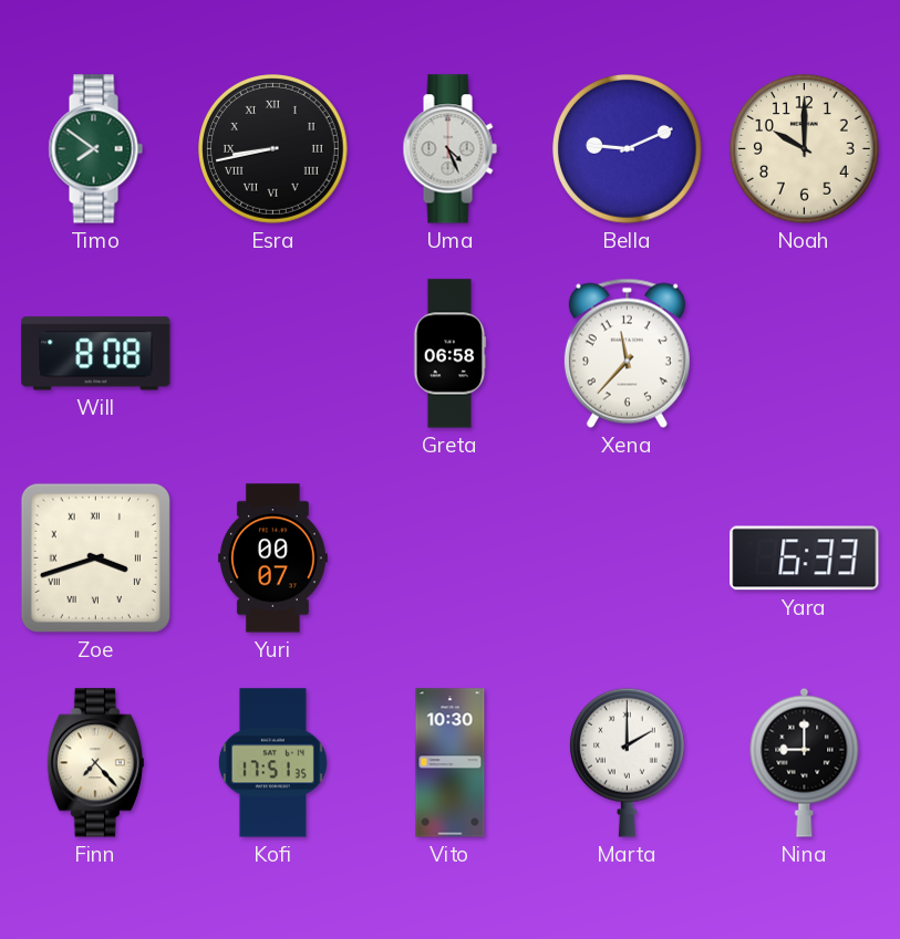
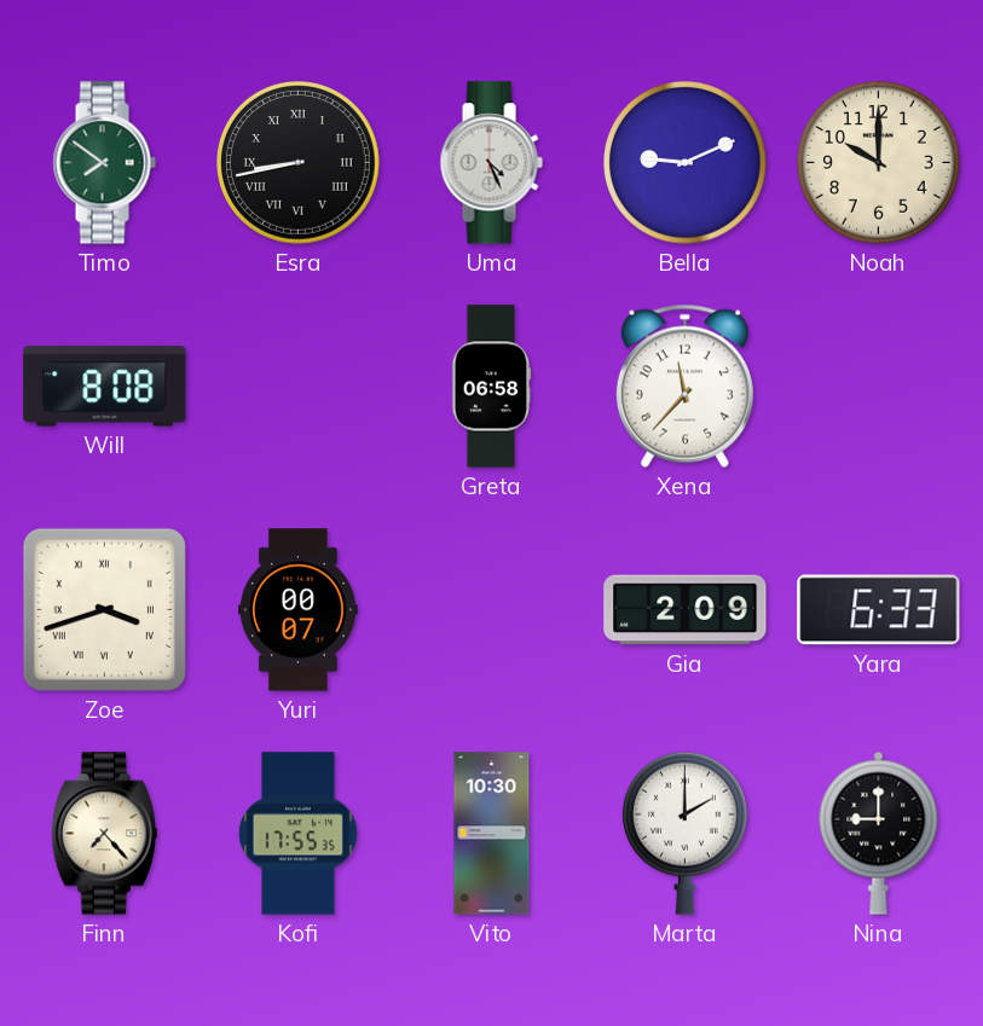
Gia: none -> 2:09
Kofi: 17:51 -> 17:55
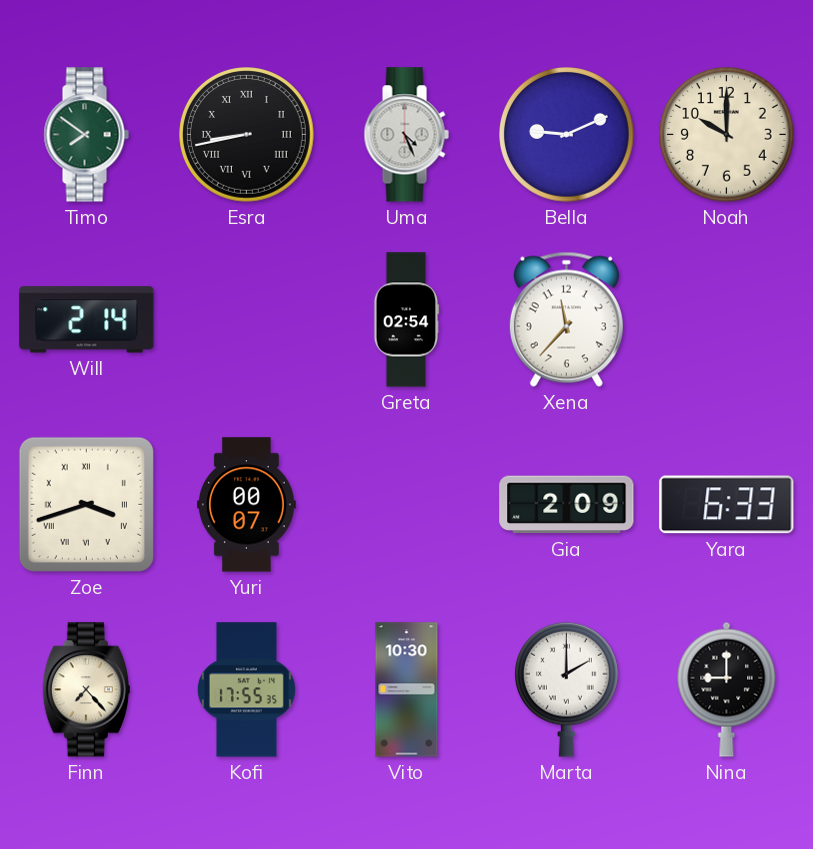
Will: 8:08 -> 2:14
Greta: 06:58 -> 02:54
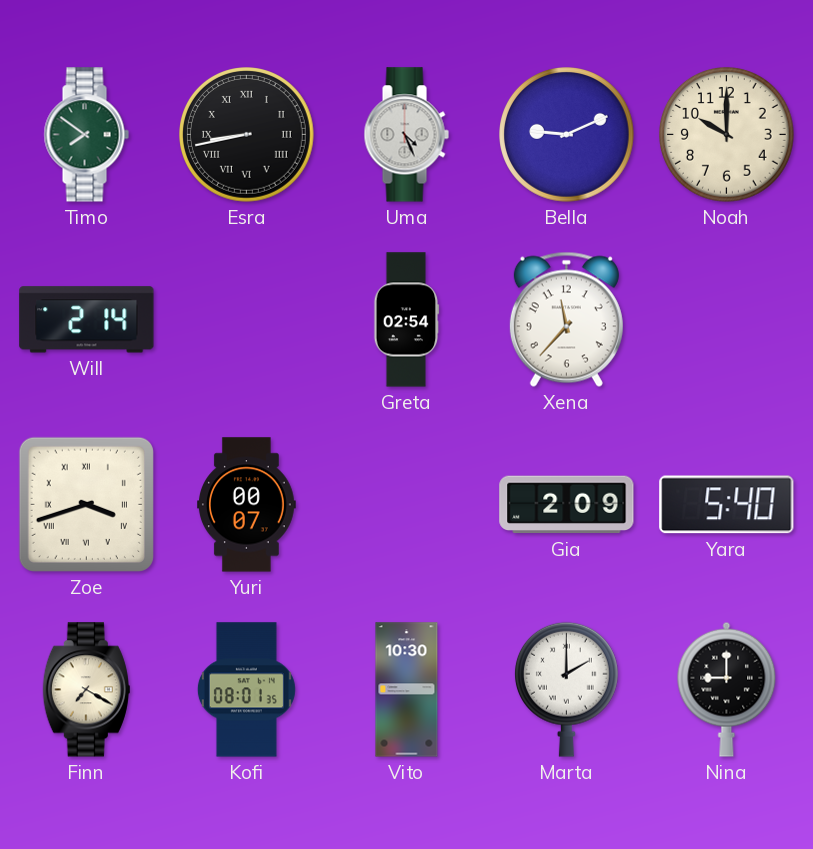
Yara: 6:33 -> 5:40
Finn: 7:23 -> 7:20
Kofi: 17:55 -> 08:01
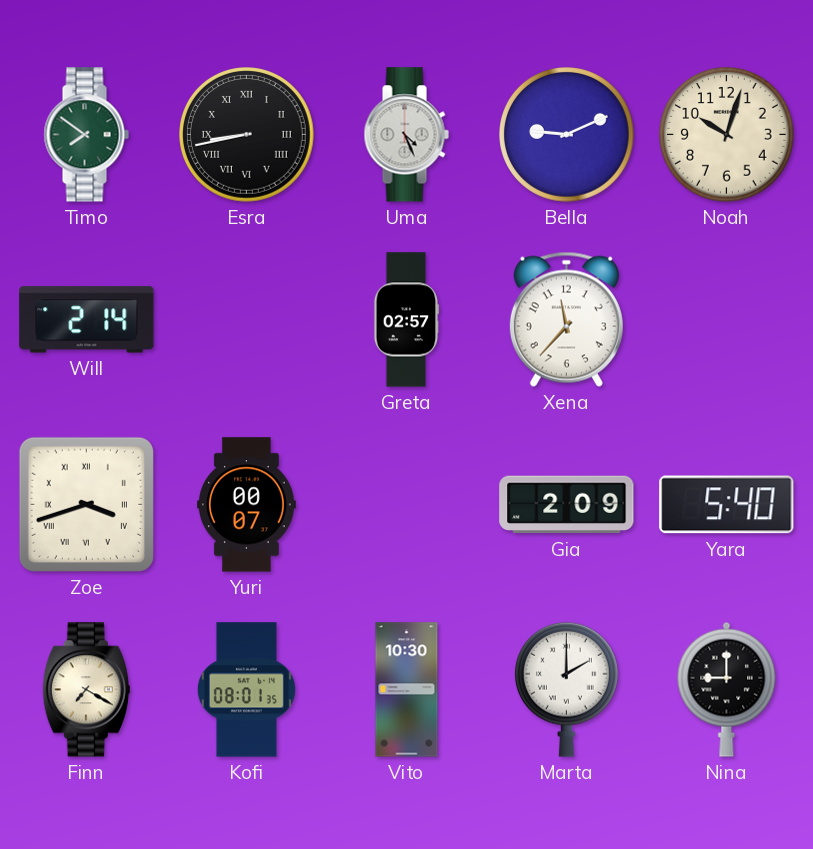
Noah: 10:00 -> 10:03
Greta: 02:54 -> 02:57
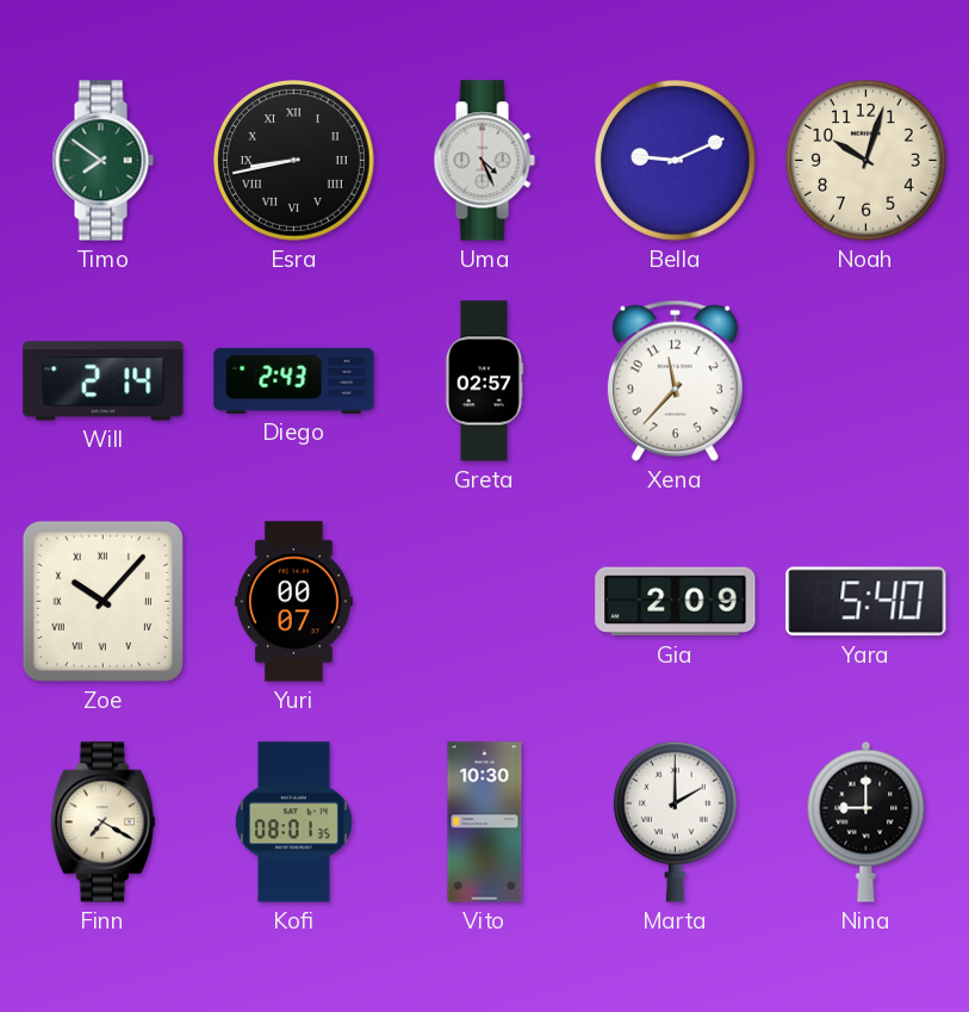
Diego: none -> 2:43
Zoe: 3:42 -> 10:07
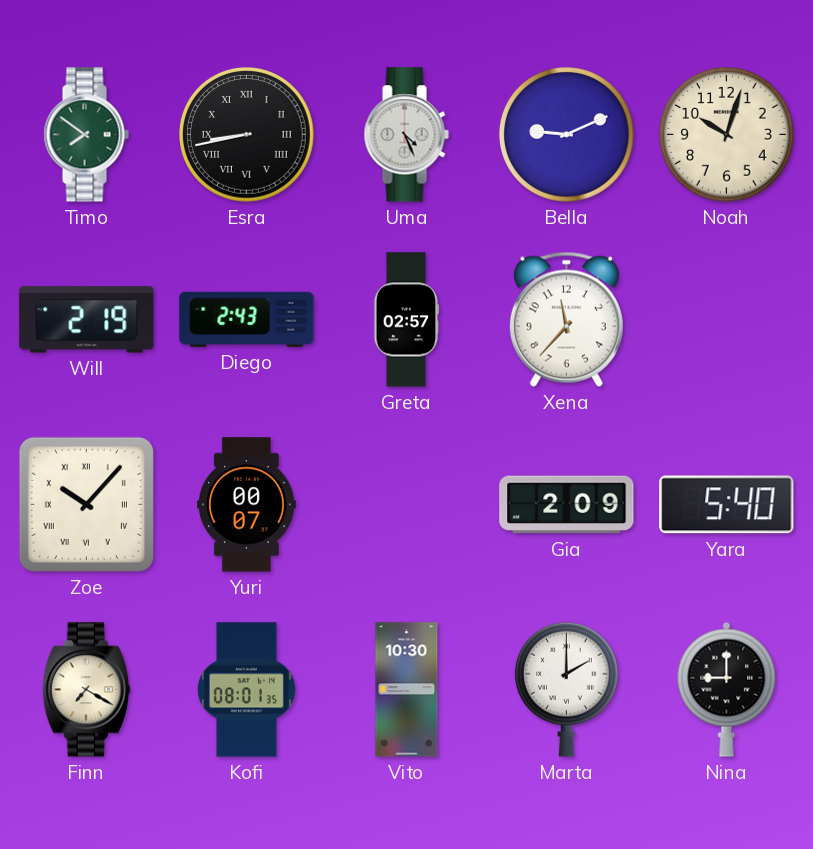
Will: 2:14 -> 2:19
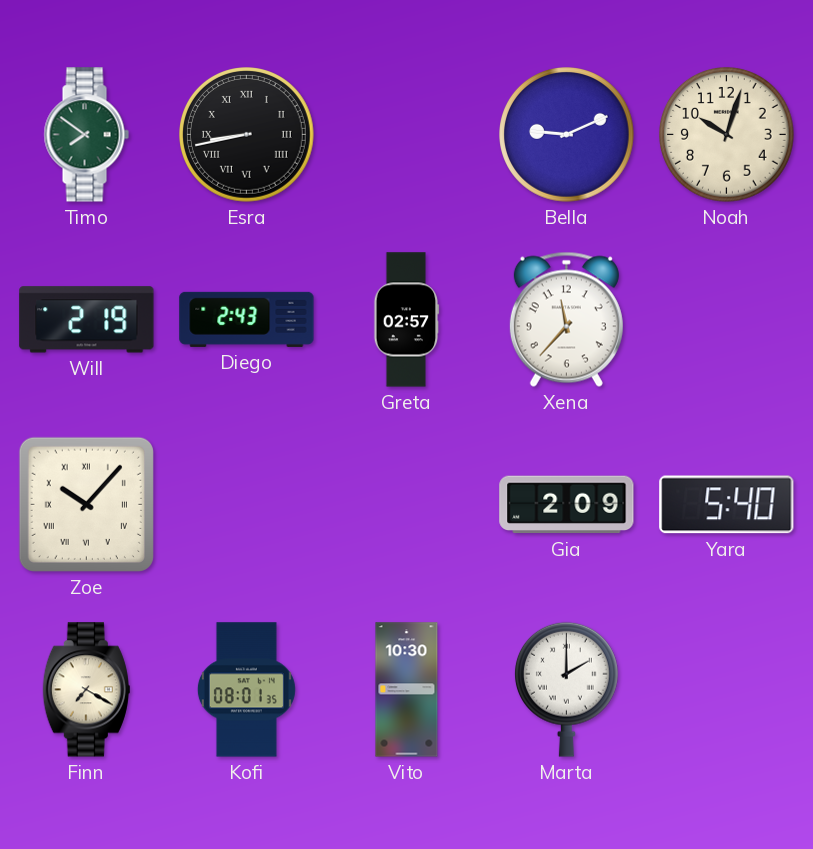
Uma: 4:26 -> none
Yuri: 00:07 -> none
Nina: 9:00 -> none
